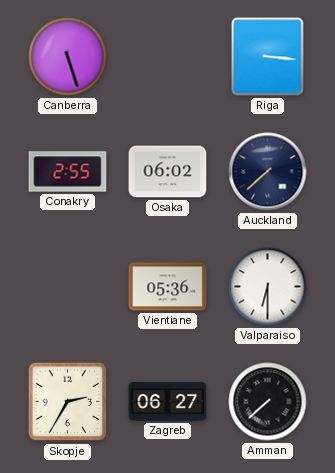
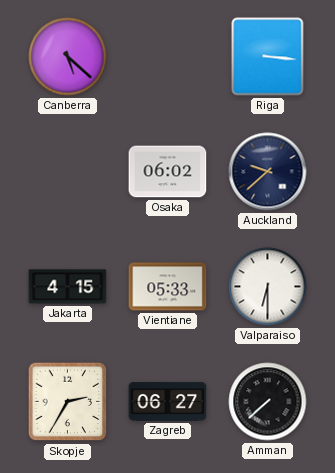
Canberra: 5:27 -> 5:22
Conakry: 2:55 -> none
Auckland: 7:38 -> 9:38
Jakarta: none -> 4:15
Vientiane: 05:36 -> 05:33
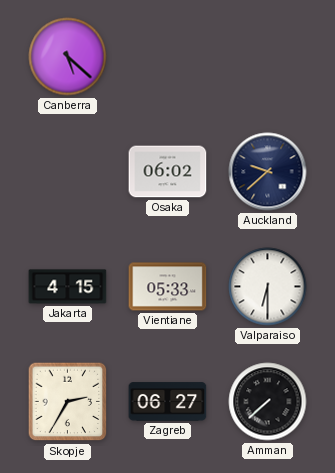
Riga: 3:16 -> none
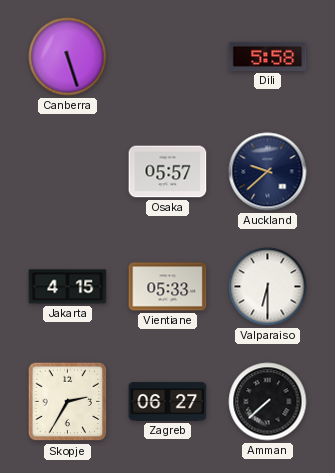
Canberra: 5:22 -> 5:27
Dili: none -> 5:58
Osaka: 06:02 -> 05:57
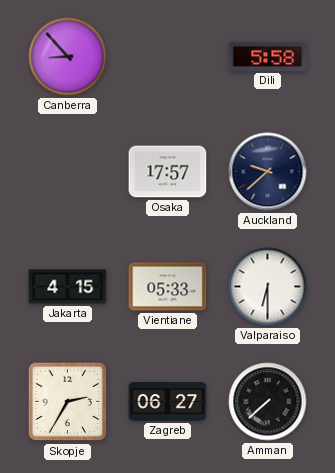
Canberra: 5:27 -> 8:53
Osaka: 05:57 -> 17:57
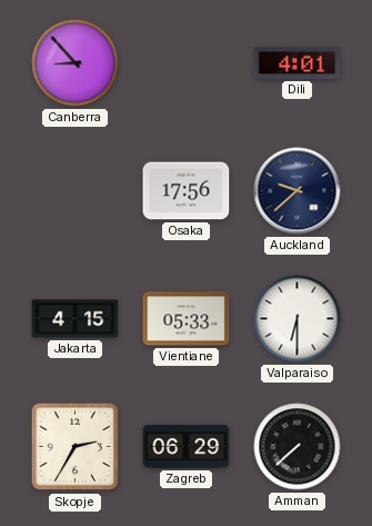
Dili: 5:58 -> 4:01
Osaka: 17:57 -> 17:56
Zagreb: 06:27 -> 06:29
